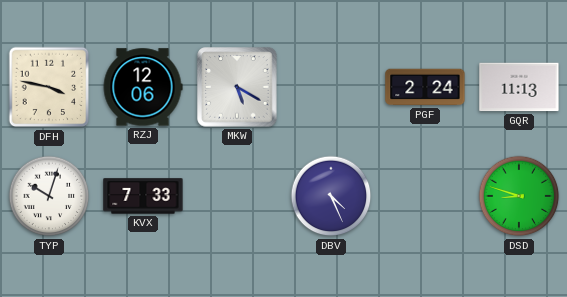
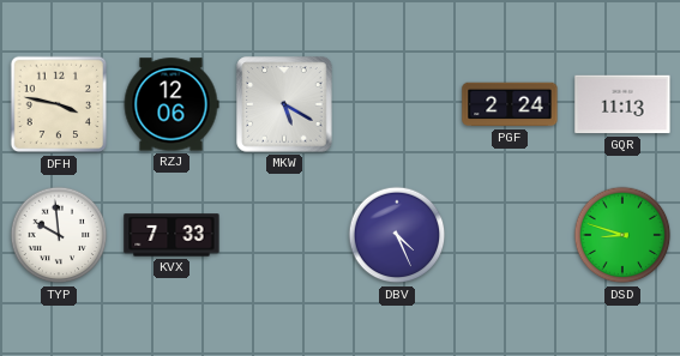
TYP: 10:03 -> 9:59
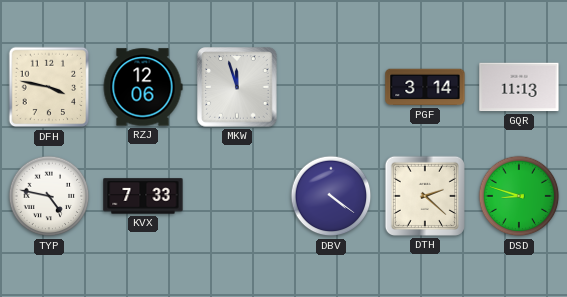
MKW: 5:20 -> 11:57
PGF: 2:24 -> 3:14
TYP: 9:59 -> 4:47
DBV: 4:26 -> 4:21
DTH: none -> 2:22
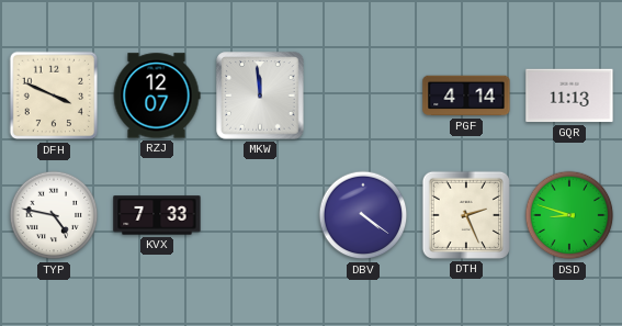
DFH: 3:47 -> 3:49
RZJ: 12:06 -> 12:07
MKW: 11:57 -> 11:59
PGF: 3:14 -> 4:14
DTH: 2:22 -> 2:26
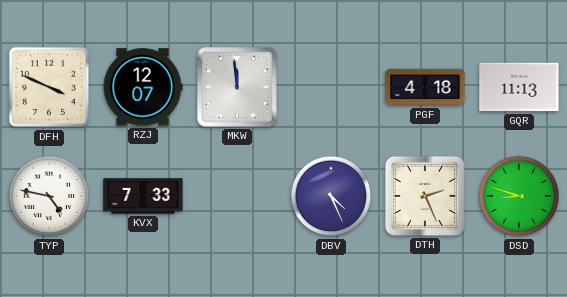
PGF: 4:14 -> 4:18
DBV: 4:21 -> 4:26
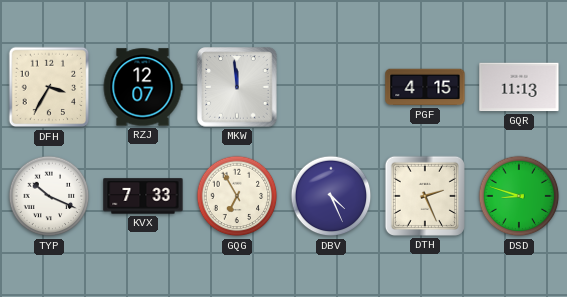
DFH: 3:49 -> 3:35
PGF: 4:18 -> 4:15
TYP: 4:47 -> 10:19
GQG: none -> 6:55
